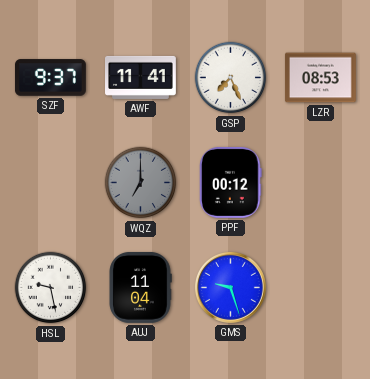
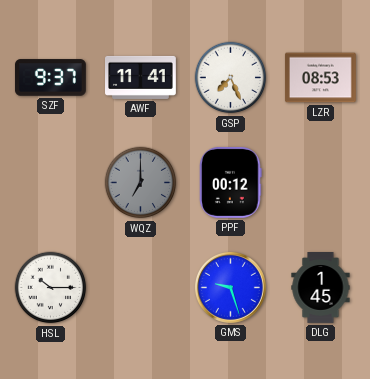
HSL: 9:28 -> 10:15
AUJ: 11:04 -> none
DLG: none -> 1:45
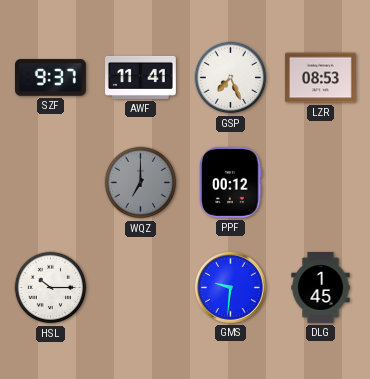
GMS: 9:27 -> 9:31
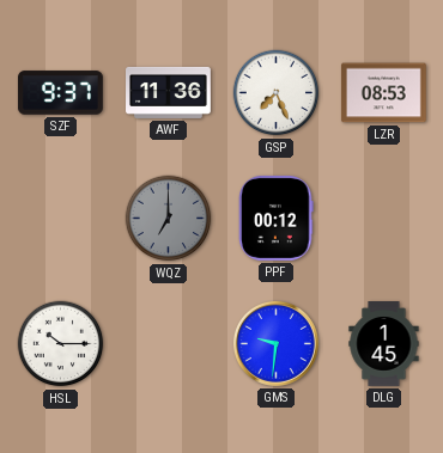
AWF: 11:41 -> 11:36
